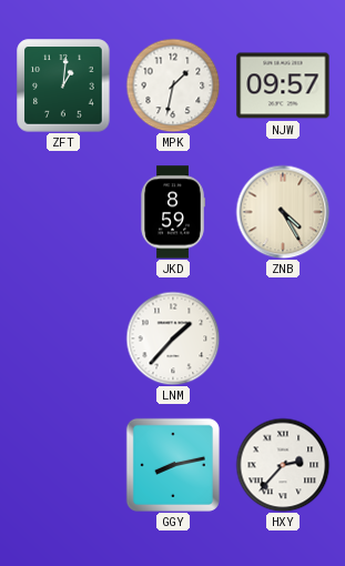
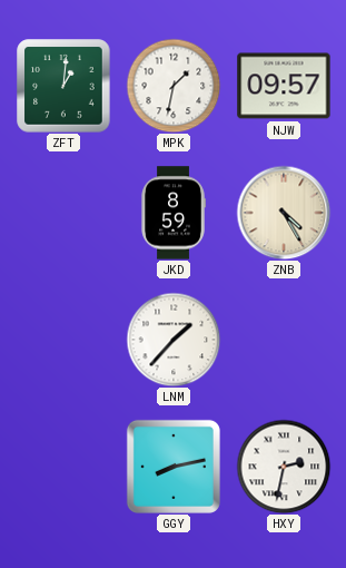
HXY: 2:37 -> 2:32
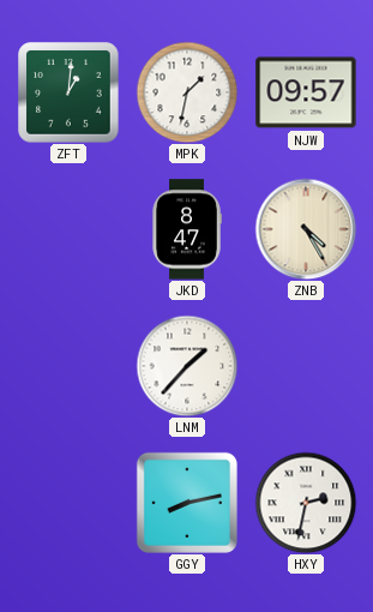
JKD: 8:59 -> 8:47
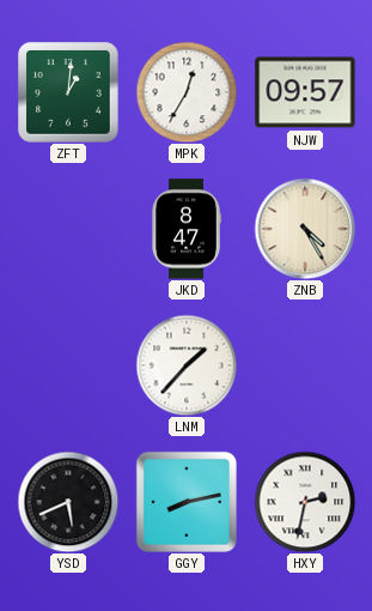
MPK: 1:32 -> 12:35
YSD: none -> 5:41
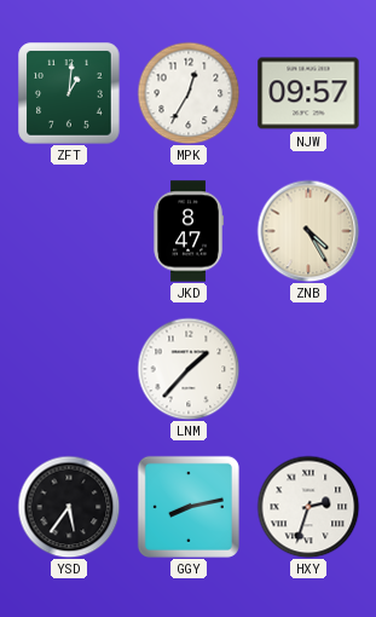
YSD: 5:41 -> 5:36
HXY: 2:32 -> 2:33
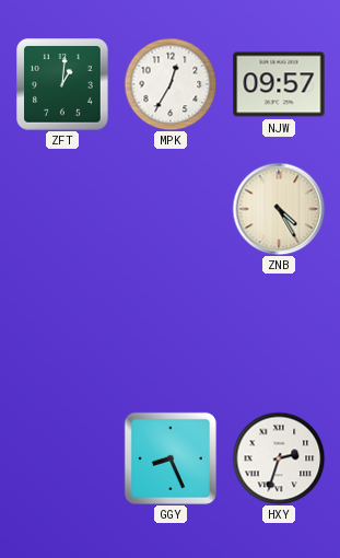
JKD: 8:47 -> none
LNM: 1:37 -> none
YSD: 5:36 -> none
GGY: 8:13 -> 8:26
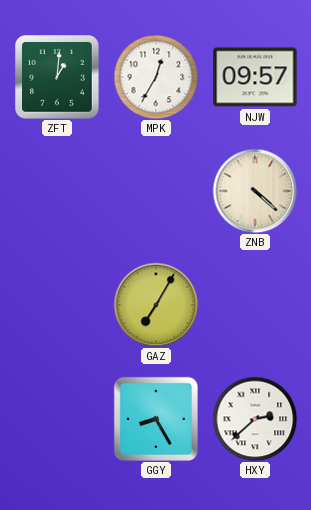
ZNB: 4:25 -> 4:22
GAZ: none -> 7:05
GGY: 8:26 -> 8:25
HXY: 2:33 -> 2:38
